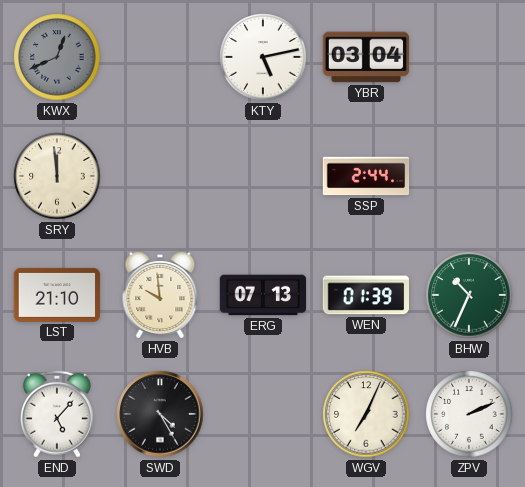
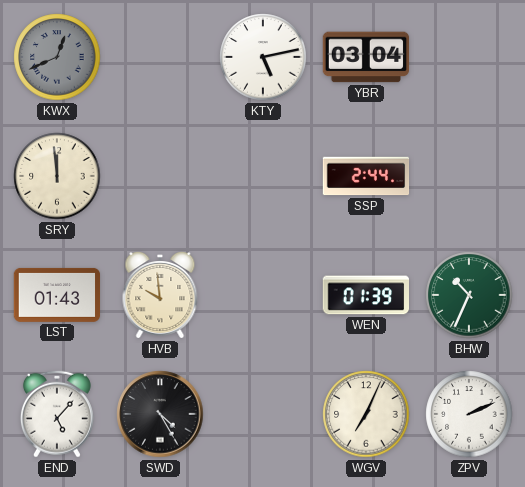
LST: 21:10 -> 01:43
ERG: 07:13 -> none
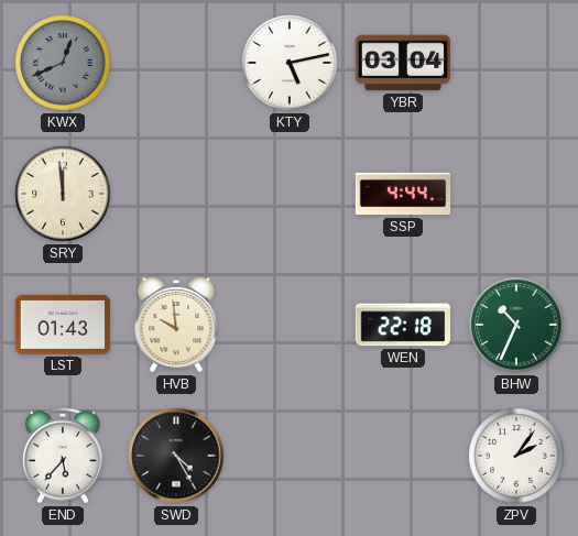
SSP: 2:44 -> 4:44
WEN: 01:39 -> 22:18
END: 5:07 -> 5:37
WGV: 7:04 -> none
ZPV: 2:11 -> 2:06
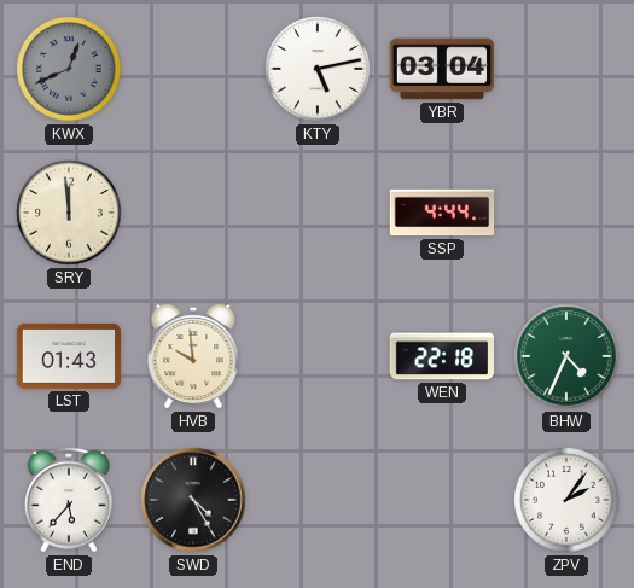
BHW: 10:34 -> 4:34
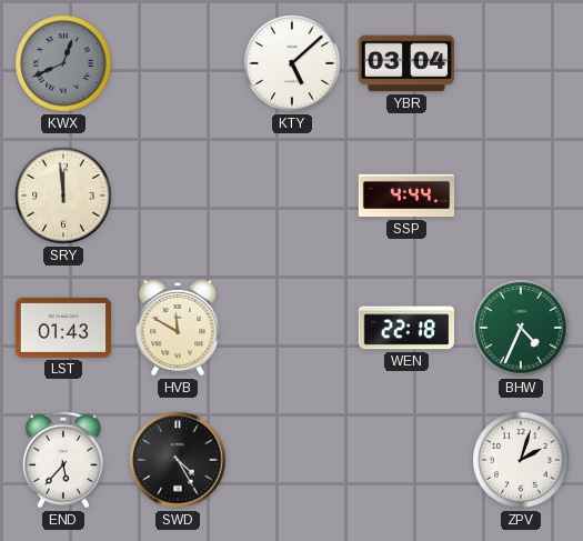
KTY: 5:13 -> 5:08
HVB: 9:59 -> 11:50
ZPV: 2:06 -> 2:03
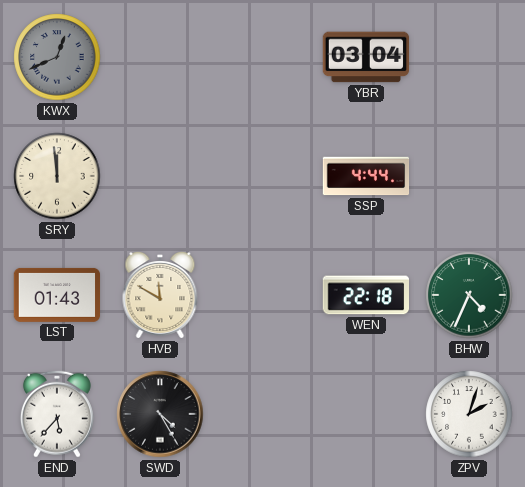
KTY: 5:08 -> none
